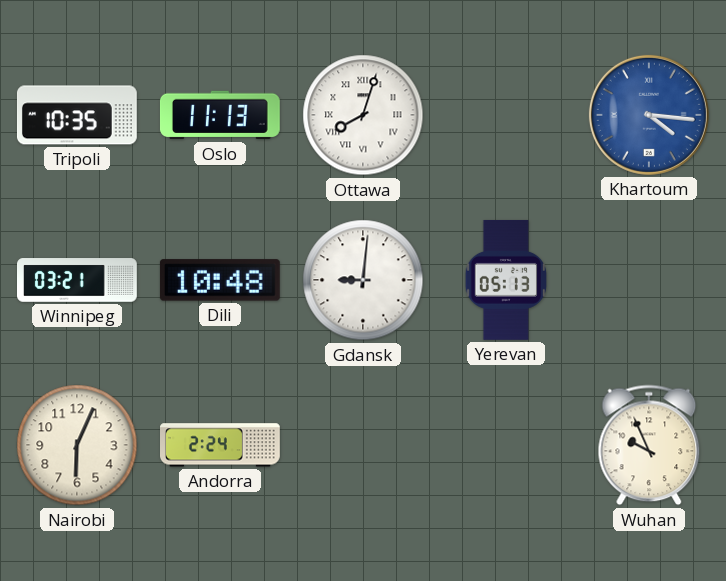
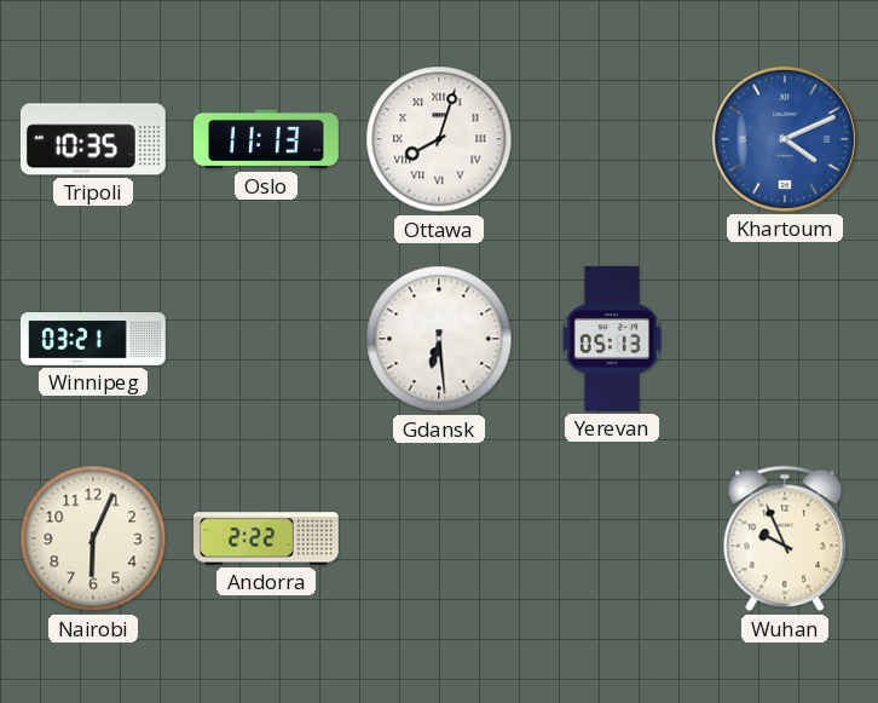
Khartoum: 4:16 -> 4:11
Dili: 10:48 -> none
Gdansk: 9:01 -> 6:29
Andorra: 2:24 -> 2:22
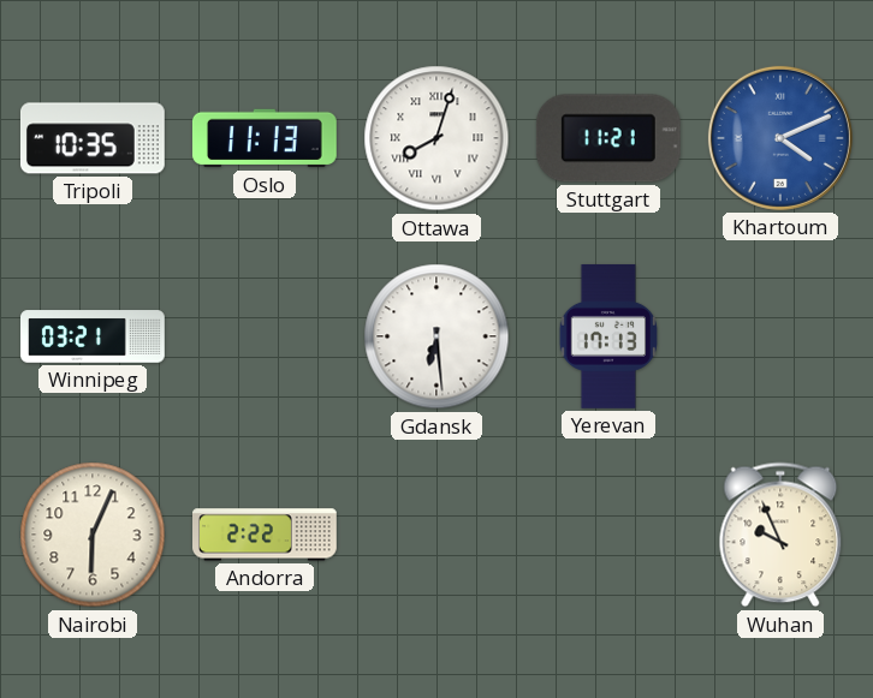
Stuttgart: none -> 11:21
Yerevan: 05:13 -> 17:13
